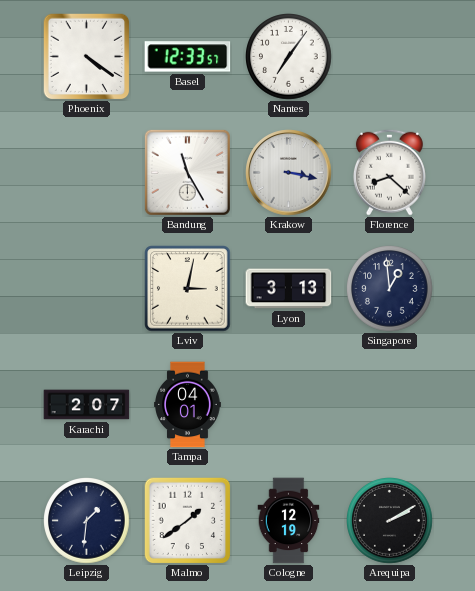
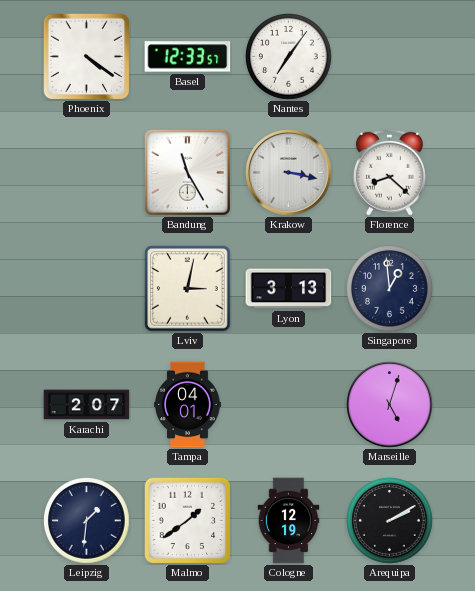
Marseille: none -> 5:03
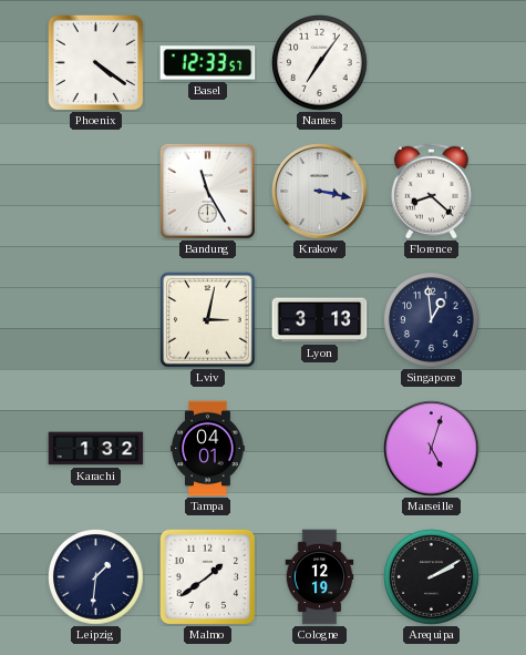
Karachi: 2:07 -> 1:32
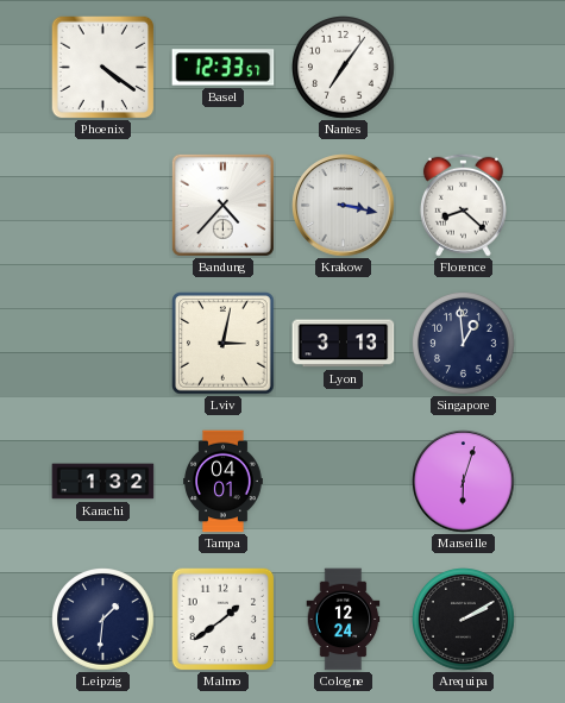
Bandung: 11:25 -> 4:37
Marseille: 5:03 -> 6:03
Cologne: 12:19 -> 12:24
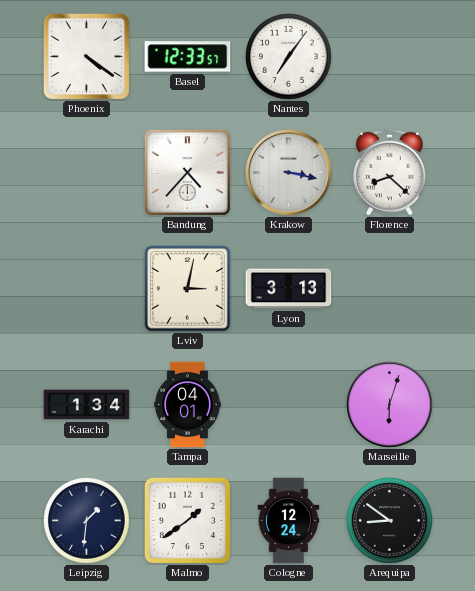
Singapore: 12:59 -> none
Karachi: 1:32 -> 1:34
Arequipa: 2:10 -> 8:51
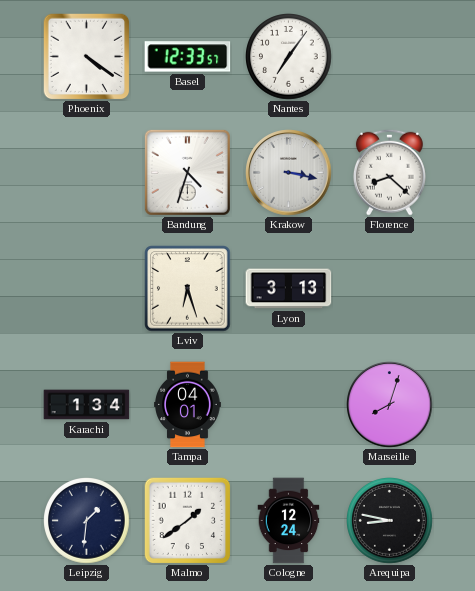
Bandung: 4:37 -> 4:33
Lviv: 3:02 -> 6:27
Marseille: 6:03 -> 8:03
Arequipa: 8:51 -> 8:47
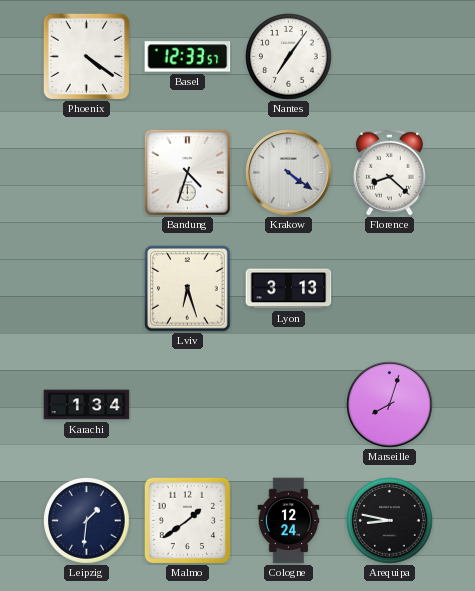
Krakow: 3:17 -> 4:21
Tampa: 04:01 -> none
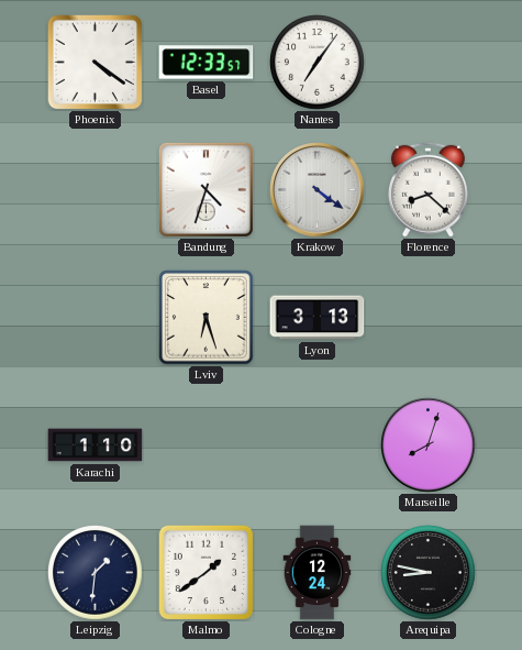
Karachi: 1:34 -> 1:10
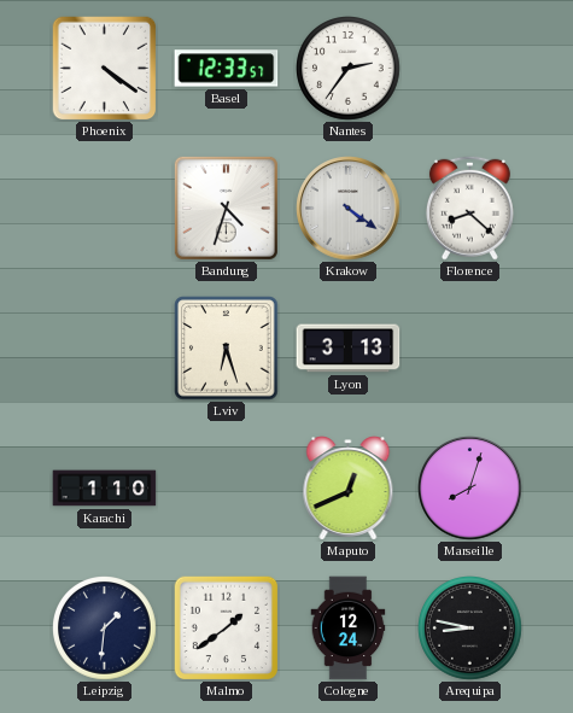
Nantes: 7:06 -> 2:36
Maputo: none -> 12:41
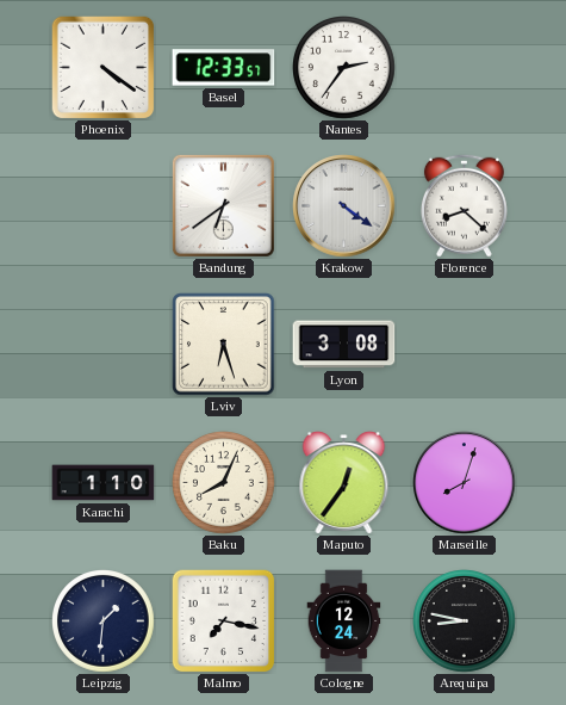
Bandung: 4:33 -> 6:39
Lyon: 3:13 -> 3:08
Baku: none -> 8:04
Maputo: 12:41 -> 12:36
Malmo: 1:39 -> 7:17
